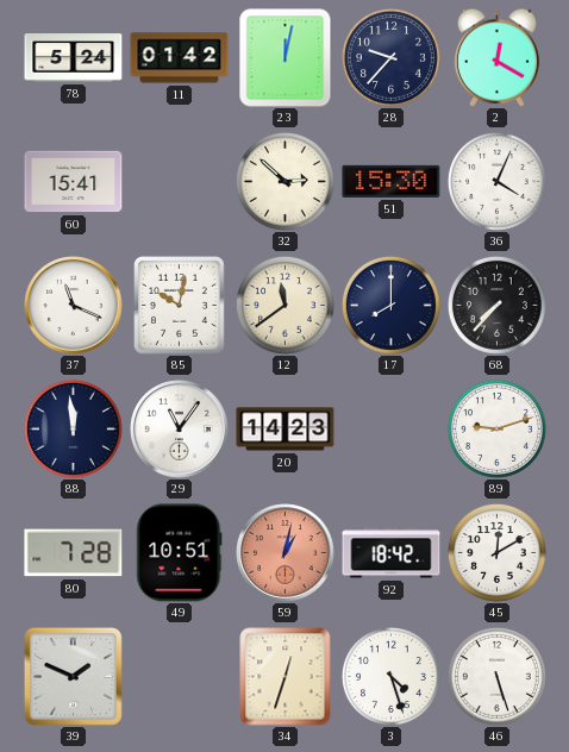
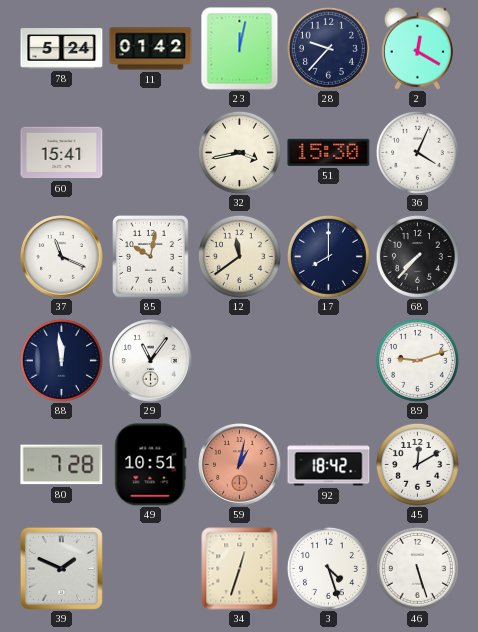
32: 2:52 -> 3:43
20: 14:23 -> none
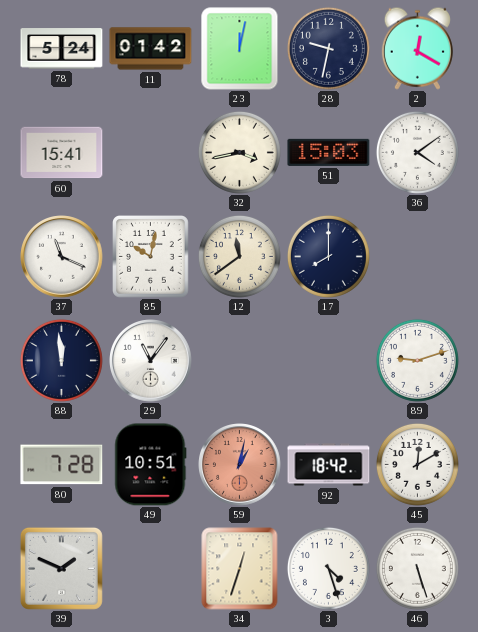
28: 9:37 -> 9:32
51: 15:30 -> 15:03
36: 4:04 -> 4:09
68: 7:37 -> none
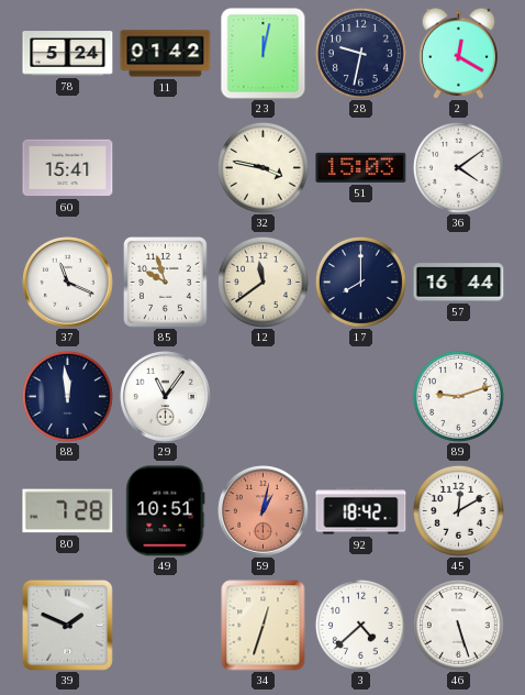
32: 3:43 -> 3:47
85: 10:02 -> 9:57
57: none -> 16:44
3: 4:27 -> 4:38
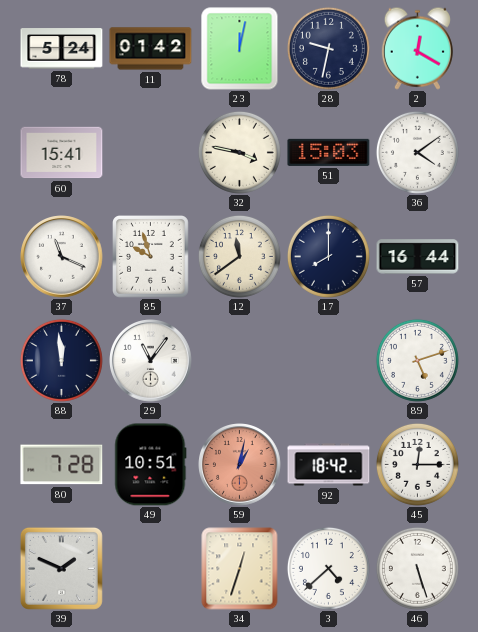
89: 9:12 -> 5:12
45: 12:10 -> 12:15
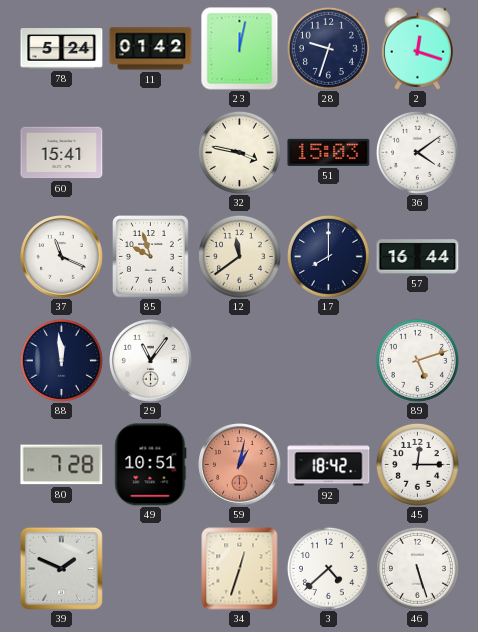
28: 9:32 -> 9:33
2: 12:20 -> 12:18
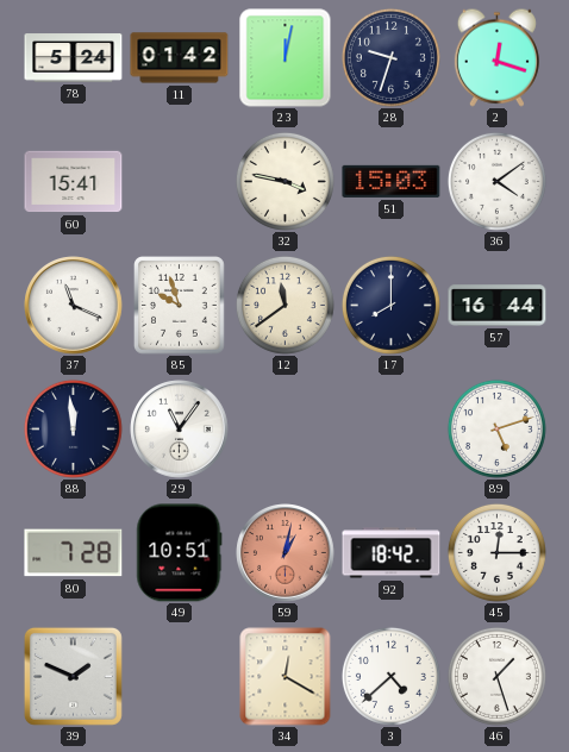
34: 12:33 -> 12:20
46: 5:27 -> 1:27
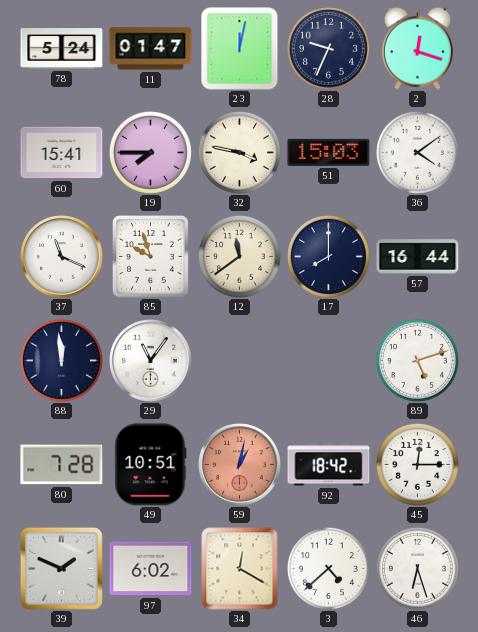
11: 01:42 -> 01:47
28: 9:33 -> 9:34
19: none -> 7:45
97: none -> 6:02
46: 1:27 -> 6:27
